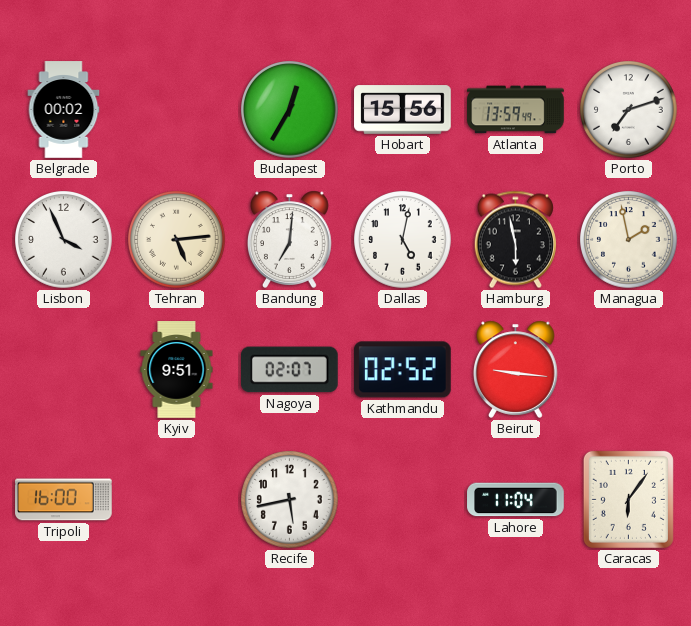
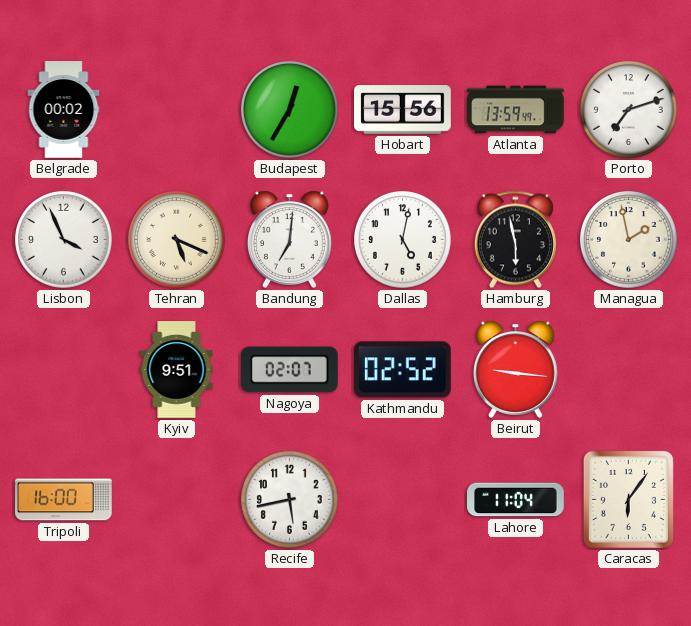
Tehran: 5:14 -> 5:19
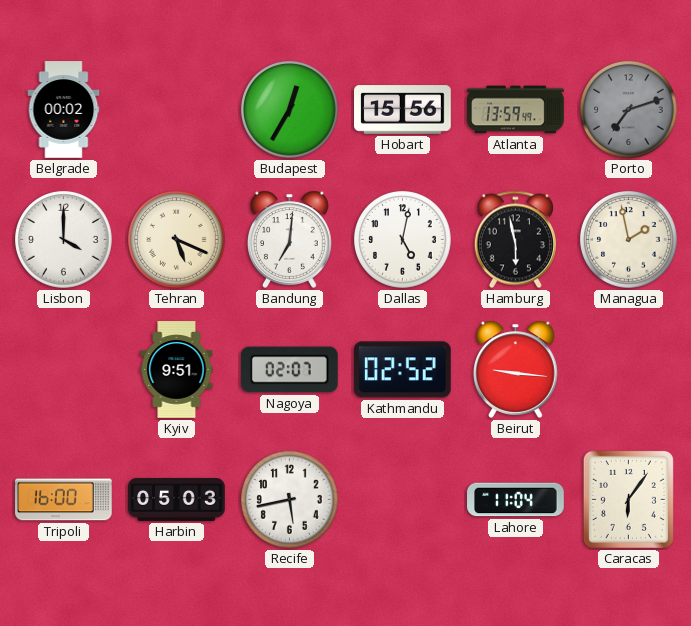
Porto dial: white -> grey
Lisbon: 3:56 -> 4:00
Harbin: none -> 05:03
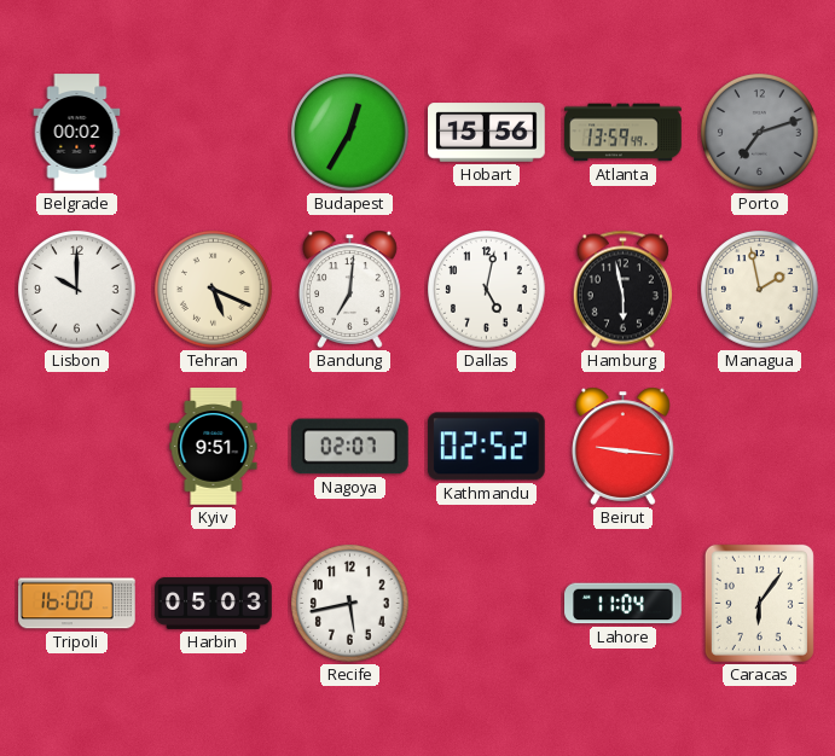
Lisbon: 4:00 -> 10:00
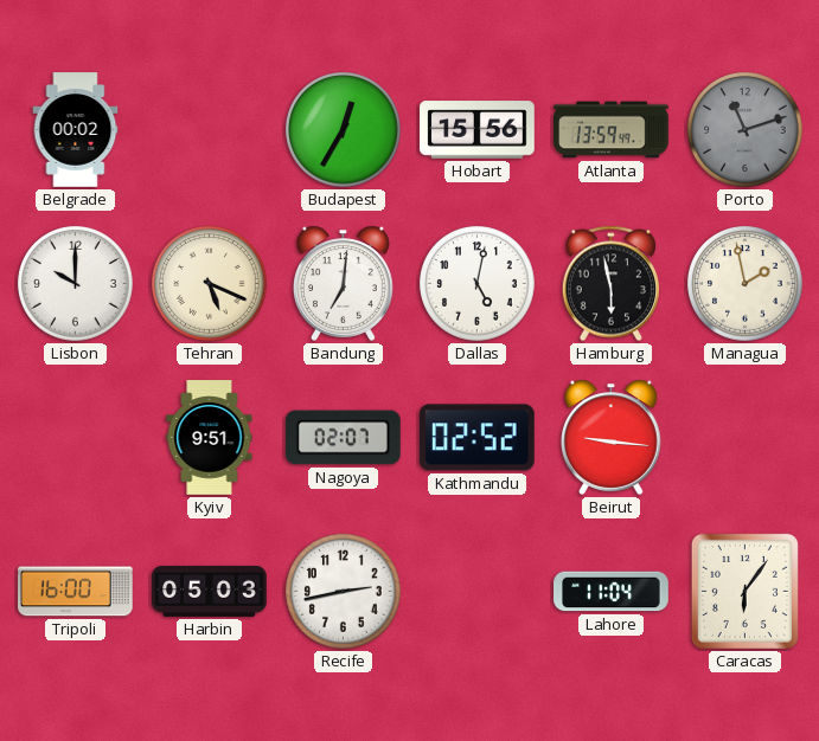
Porto: 7:12 -> 11:12
Recife: 5:43 -> 2:43
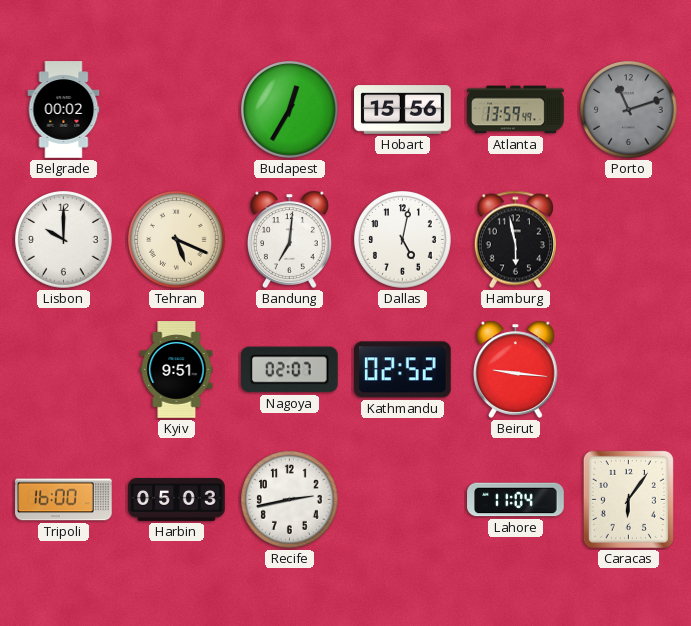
Managua: 1:58 -> none
